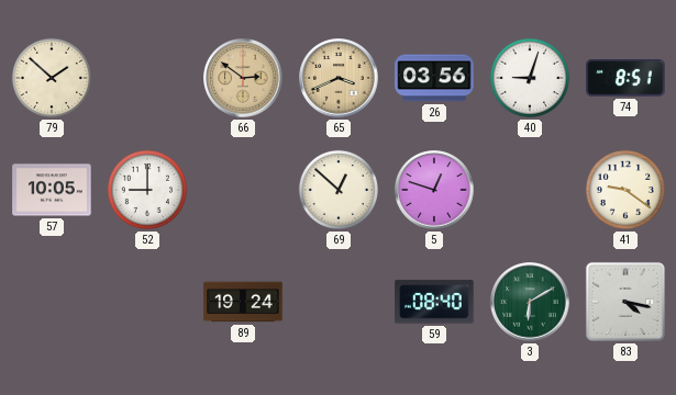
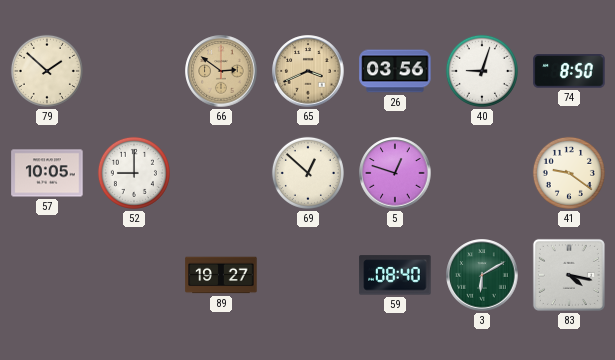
74: 8:51 -> 8:50
89: 19:24 -> 19:27
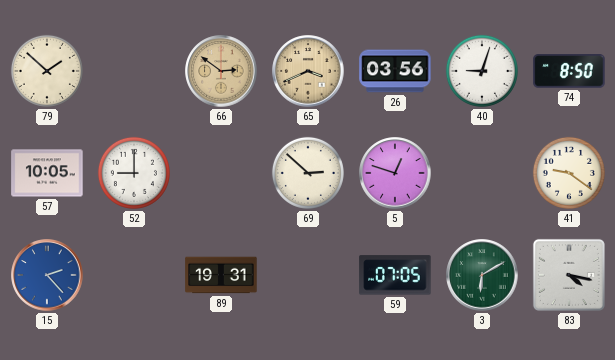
69: 12:52 -> 2:52
15: none -> 2:23
89: 19:27 -> 19:31
59: 08:40 -> 07:05
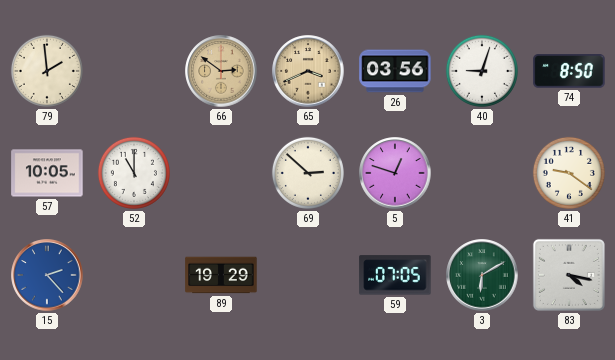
79: 1:52 -> 1:59
52: 9:00 -> 11:00
89: 19:31 -> 19:29
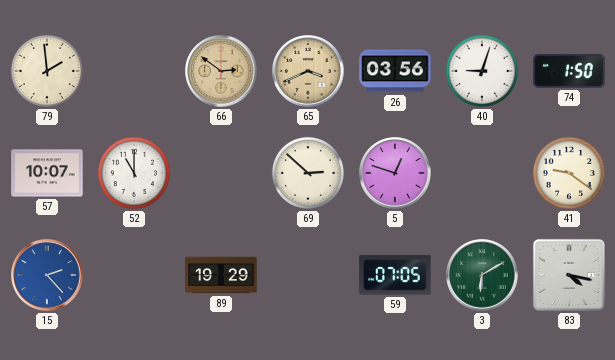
74: 8:50 -> 1:50
57: 10:05 -> 10:07
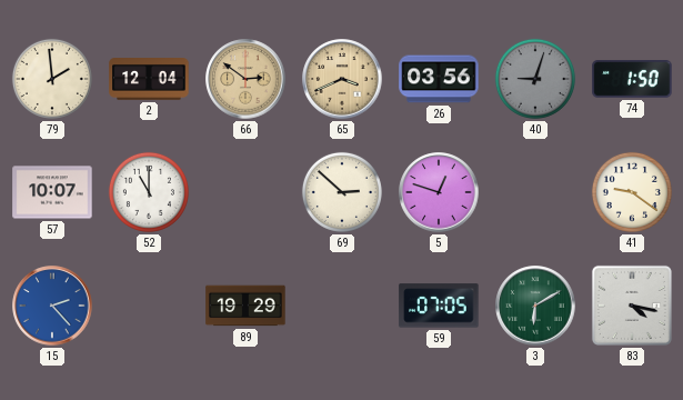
2: none -> 12:04
40 dial: white -> grey
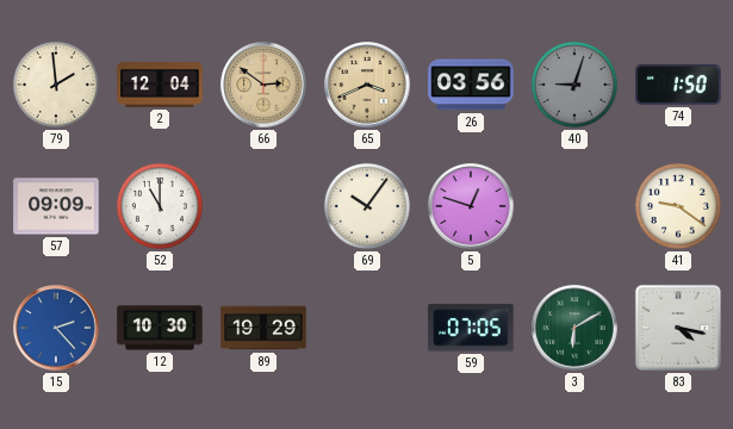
57: 10:07 -> 09:09
69: 2:52 -> 10:06
12: none -> 10:30
